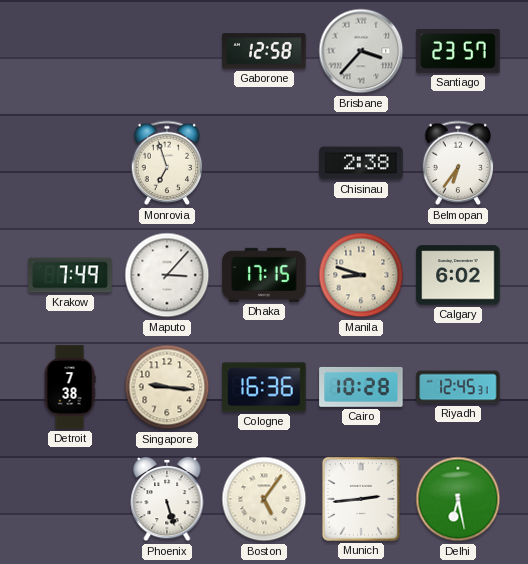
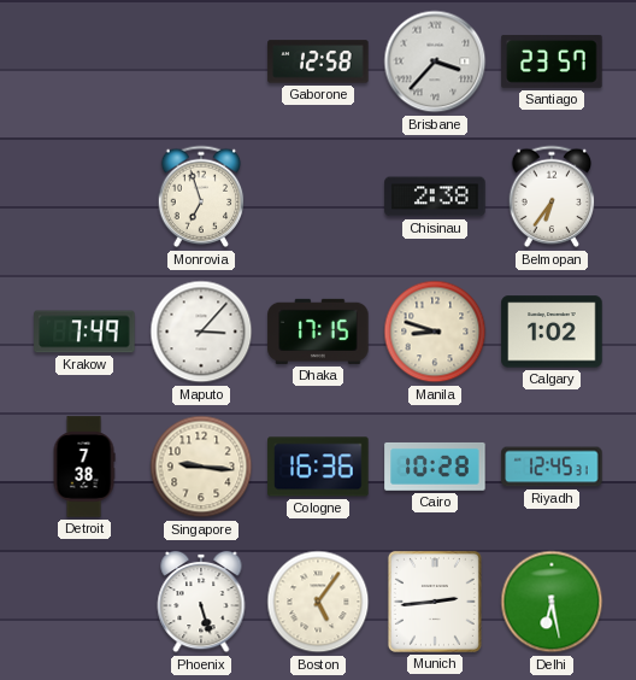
Calgary: 6:02 -> 1:02
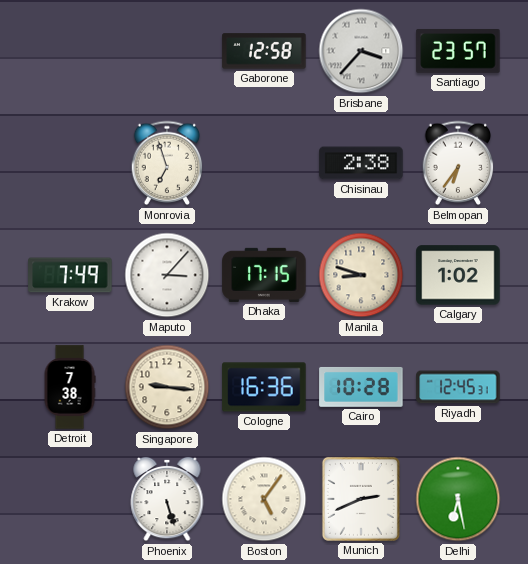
Munich: 2:44 -> 2:41
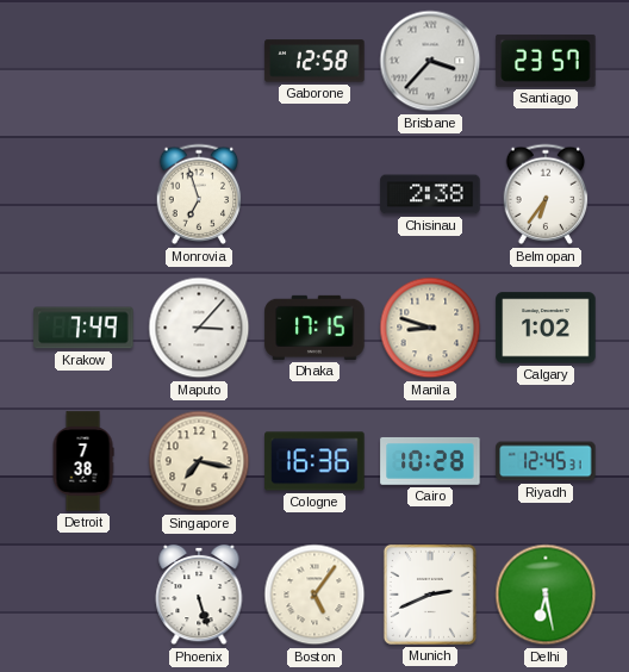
Singapore: 9:16 -> 7:17
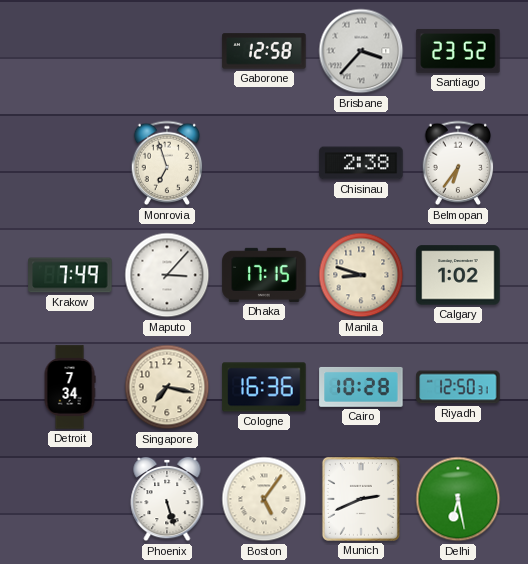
Santiago: 23:57 -> 23:52
Detroit: 7:38 -> 7:34
Riyadh: 12:45 -> 12:50
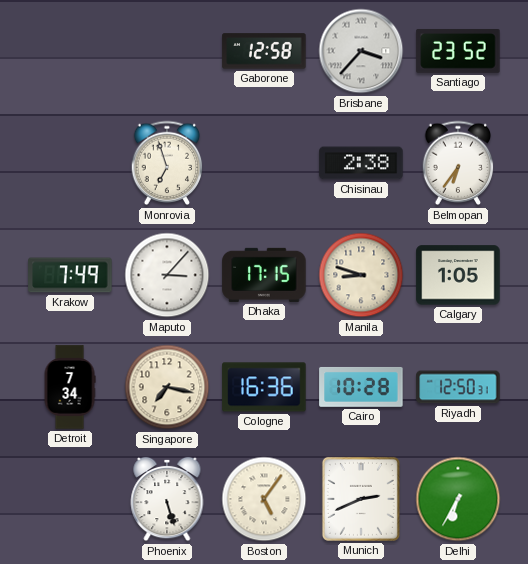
Calgary: 1:02 -> 1:05
Delhi: 6:28 -> 6:35
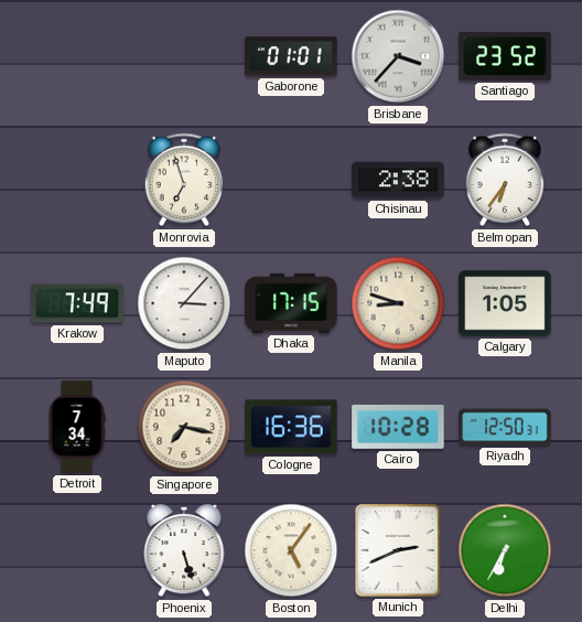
Gaborone: 12:58 -> 01:01
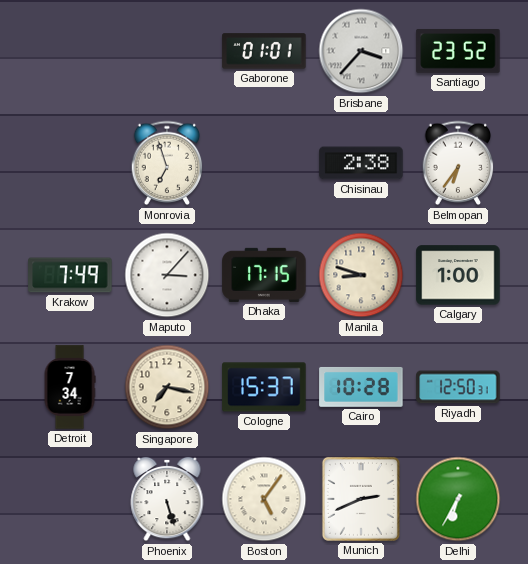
Calgary: 1:05 -> 1:00
Cologne: 16:36 -> 15:37
